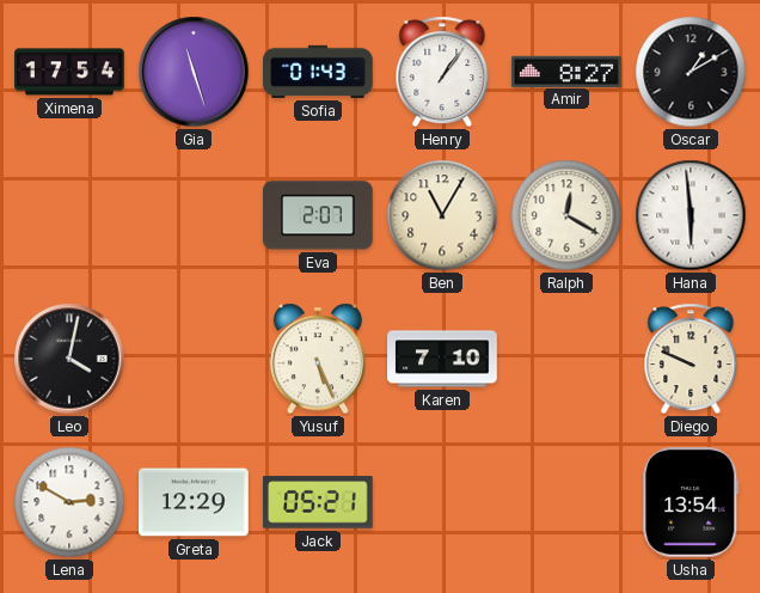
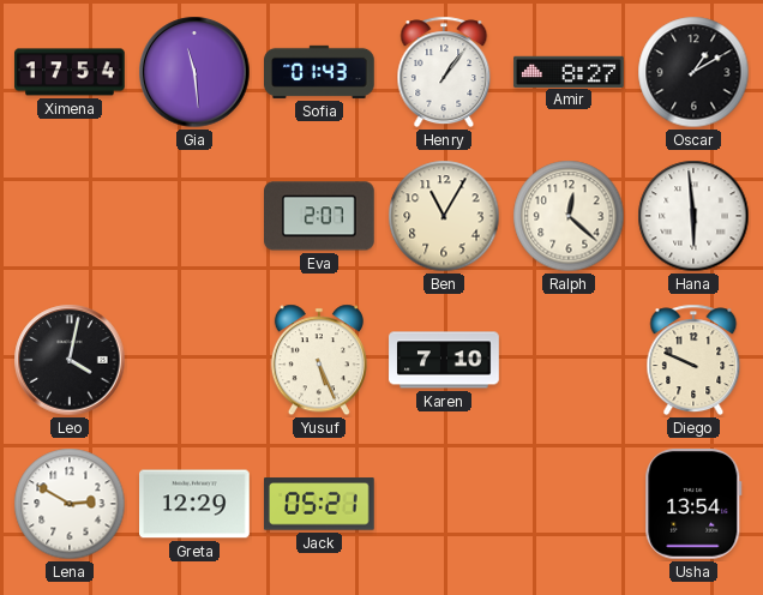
Gia: 11:27 -> 11:29
Ralph: 12:20 -> 12:22
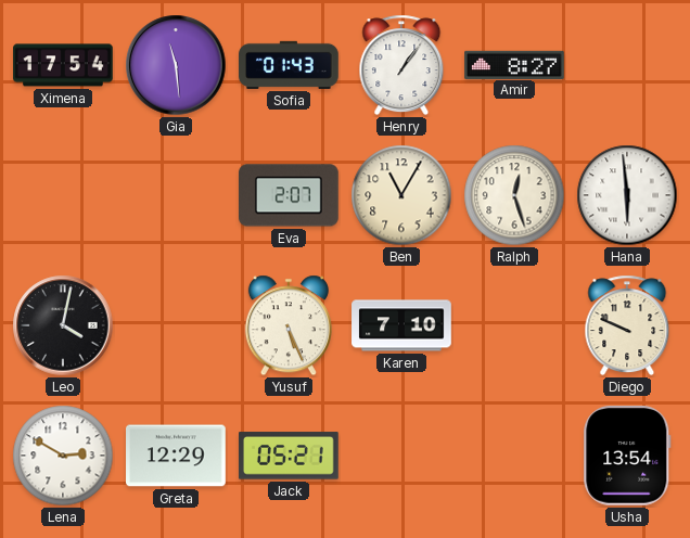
Oscar: 1:10 -> none
Ralph: 12:22 -> 12:27
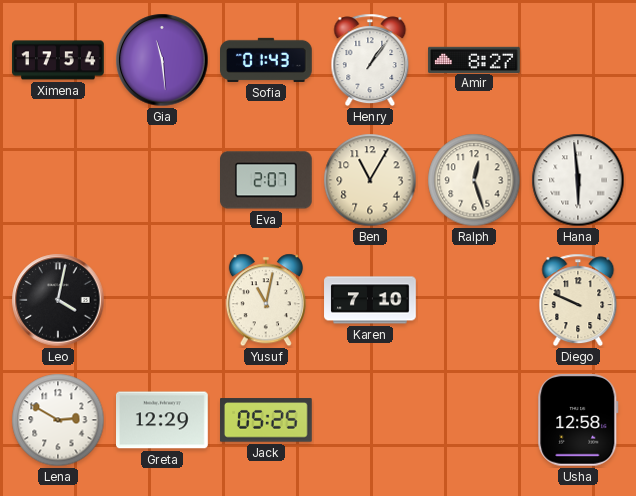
Yusuf: 5:26 -> 11:02
Jack: 05:21 -> 05:25
Usha: 13:54 -> 12:58
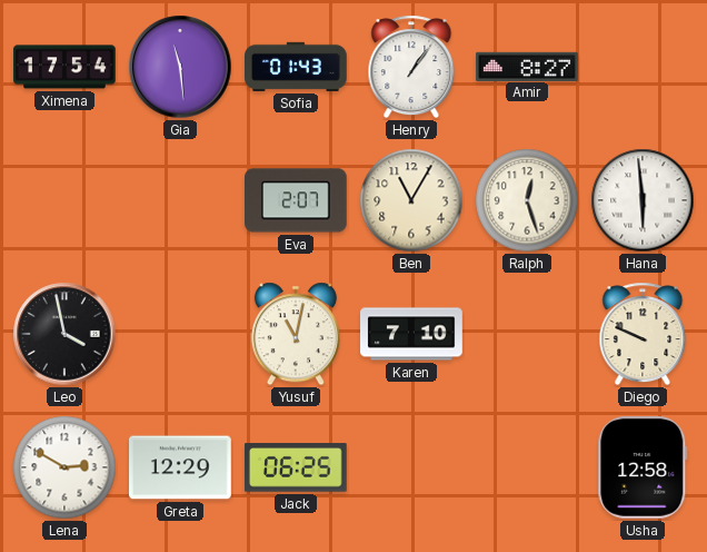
Leo: 4:02 -> 3:58
Jack: 05:25 -> 06:25
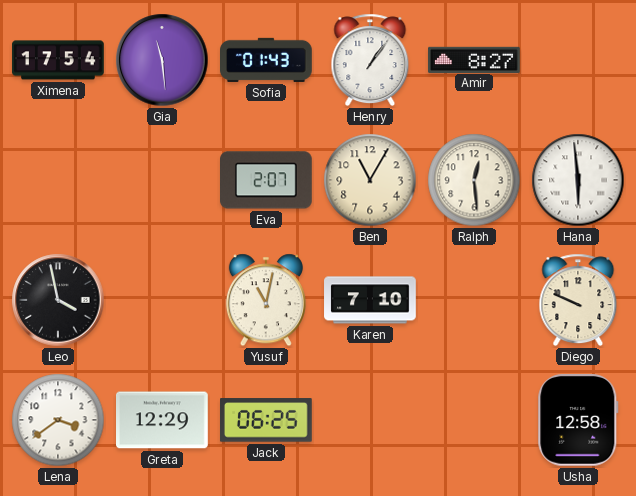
Ralph: 12:27 -> 12:29
Lena: 2:50 -> 3:39
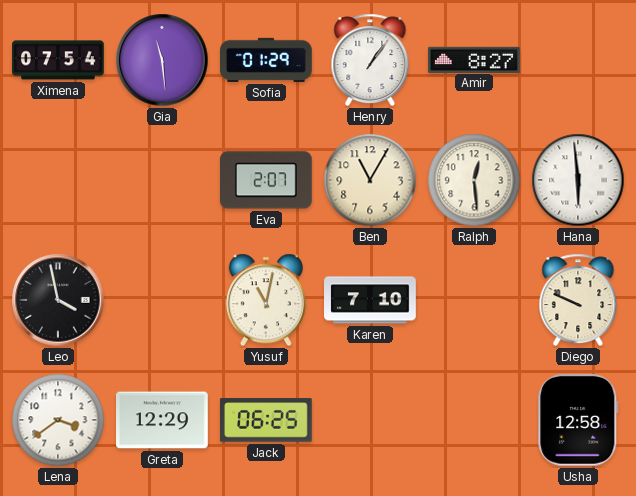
Ximena: 17:54 -> 07:54
Sofia: 01:43 -> 01:29
